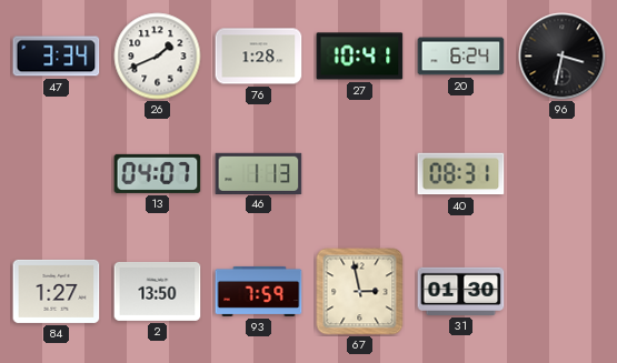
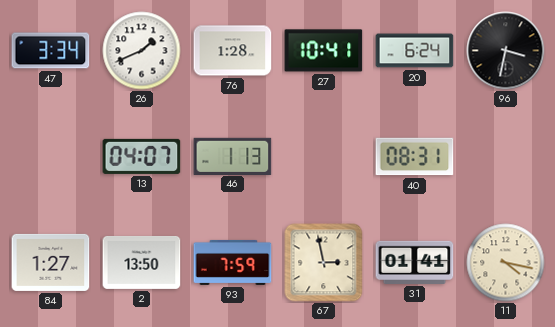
31: 01:30 -> 01:41
11: none -> 4:17
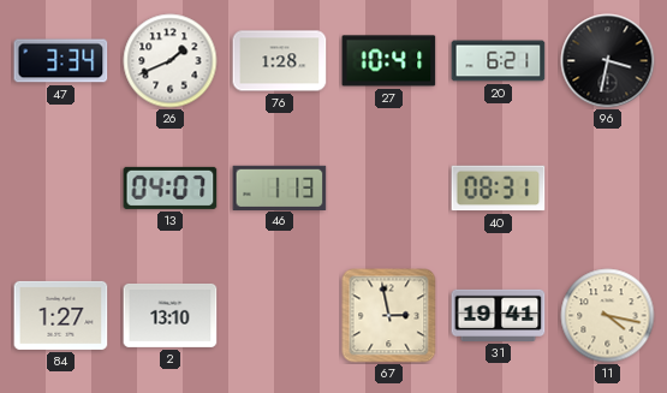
20: 6:24 -> 6:21
2: 13:50 -> 13:10
93: 7:59 -> none
31: 01:41 -> 19:41
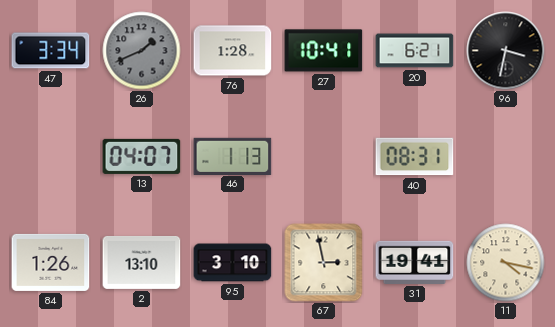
26 dial: white -> grey
84: 1:27 -> 1:26
95: none -> 3:10
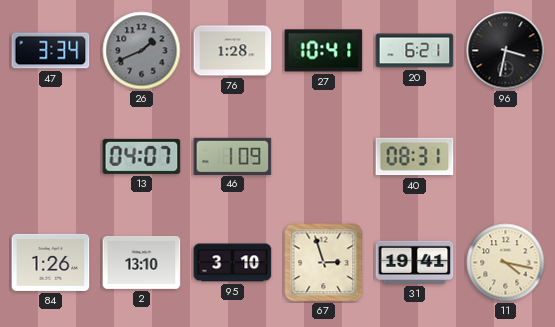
46: 1:13 -> 1:09
67: 2:58 -> 2:57
